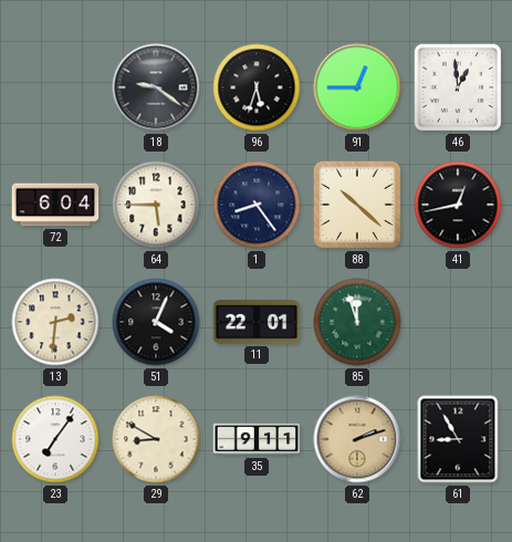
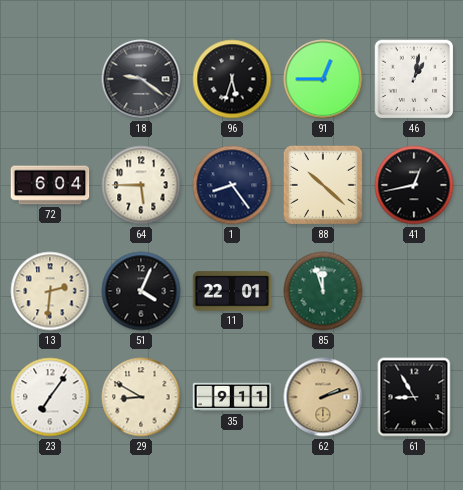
46: 12:59 -> 1:02
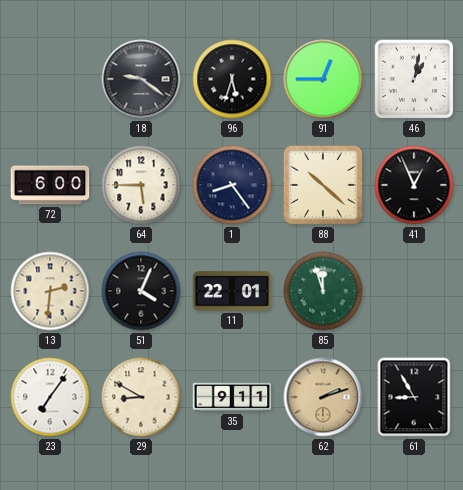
72: 6:04 -> 6:00
41: 12:43 -> 12:56
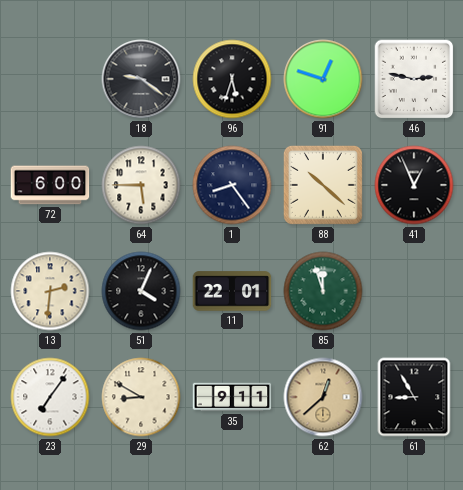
91: 12:45 -> 12:48
46: 1:02 -> 2:47
62: 2:12 -> 12:38
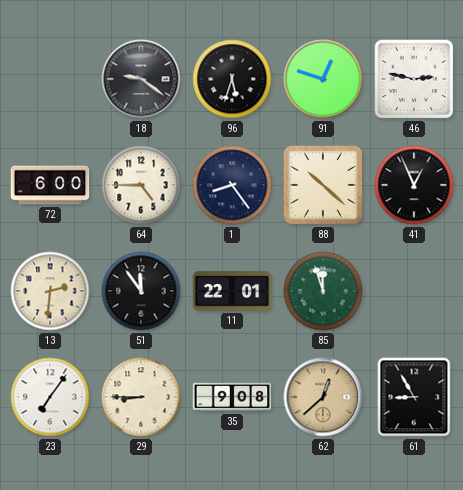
64: 5:45 -> 4:45
51: 4:04 -> 11:54
29: 8:50 -> 8:45
35: 9:11 -> 9:08
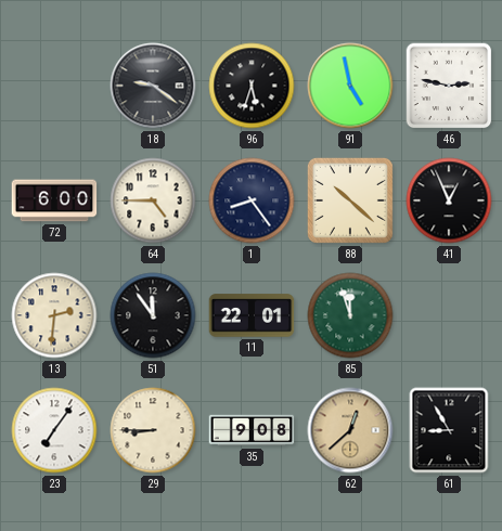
91: 12:48 -> 4:58
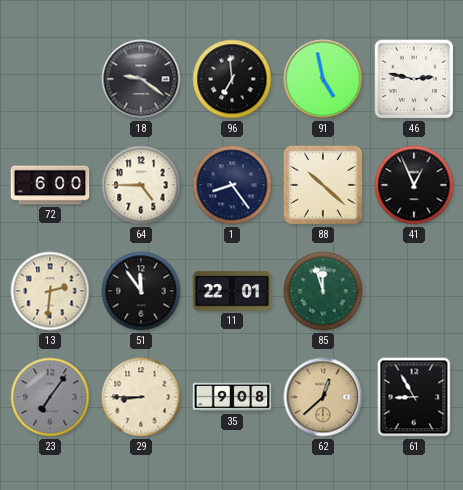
96: 5:33 -> 6:59
23 dial: white -> grey
